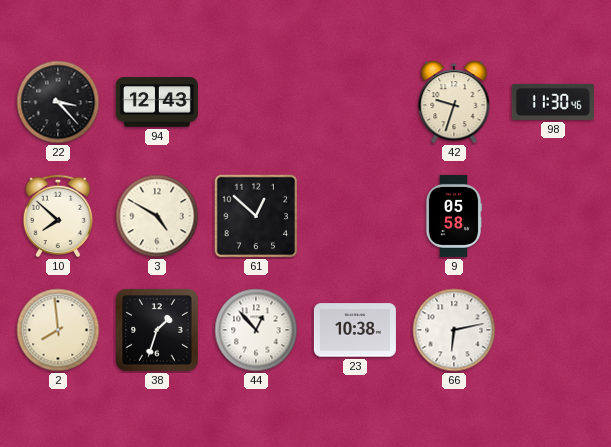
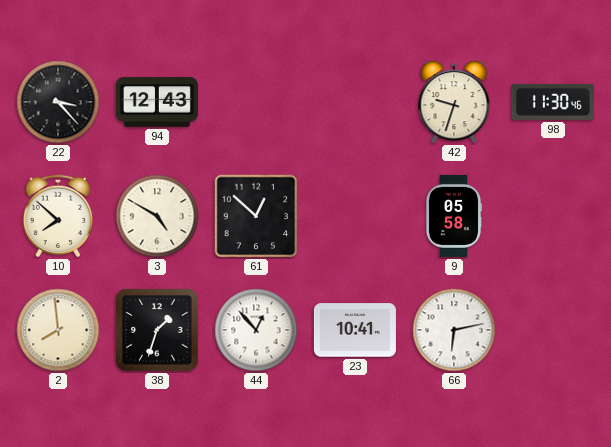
23: 10:38 -> 10:41
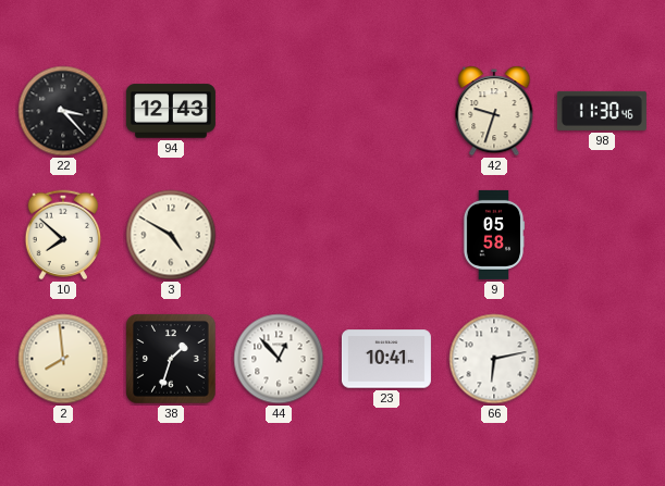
61: 12:52 -> none
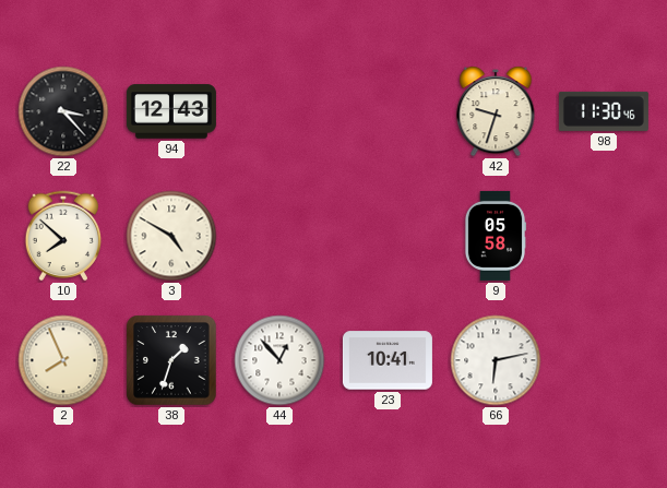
2: 7:59 -> 7:56
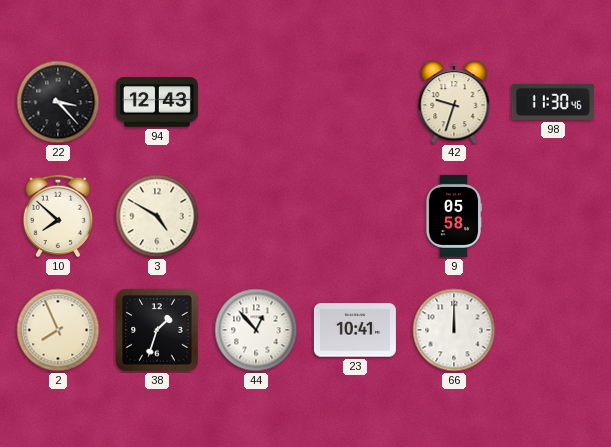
66: 6:13 -> 12:00
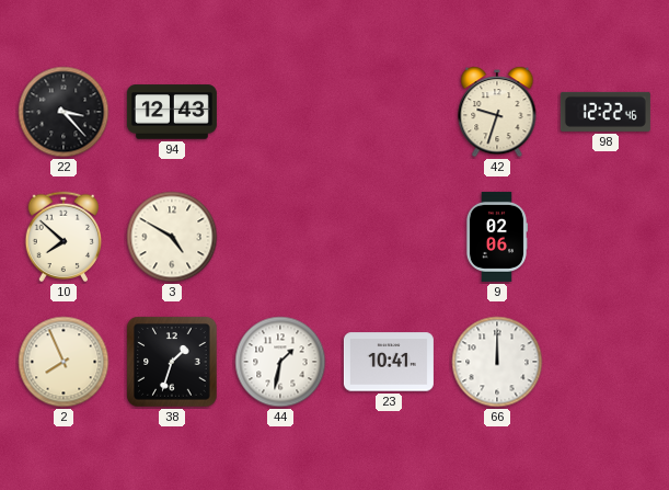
98: 11:30 -> 12:22
9: 05:58 -> 02:06
44: 12:53 -> 1:32
